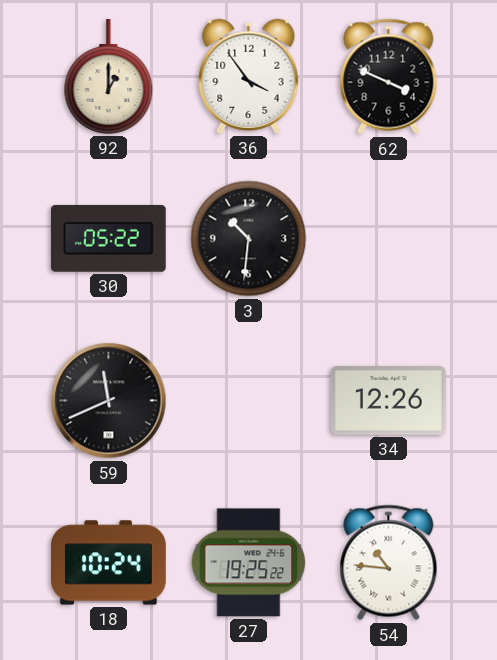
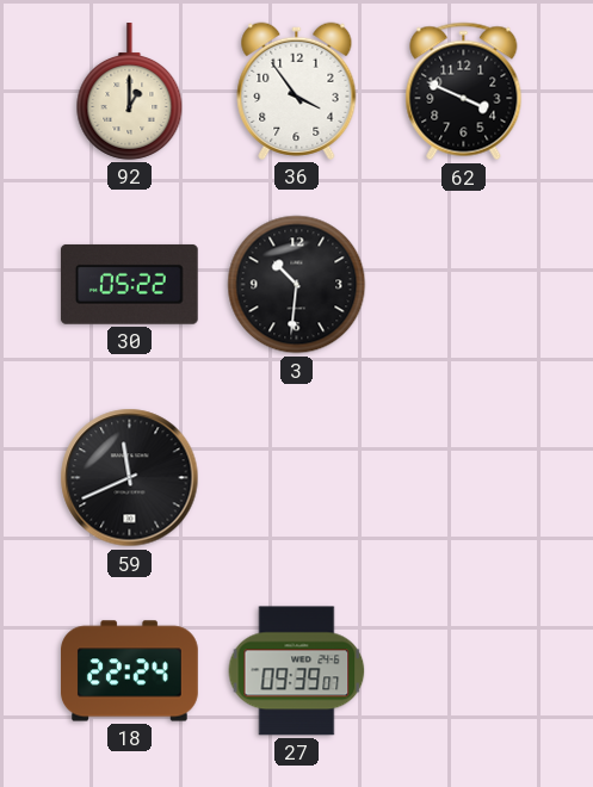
34: 12:26 -> none
18: 10:24 -> 22:24
27: 19:25 -> 09:39
54: 10:46 -> none
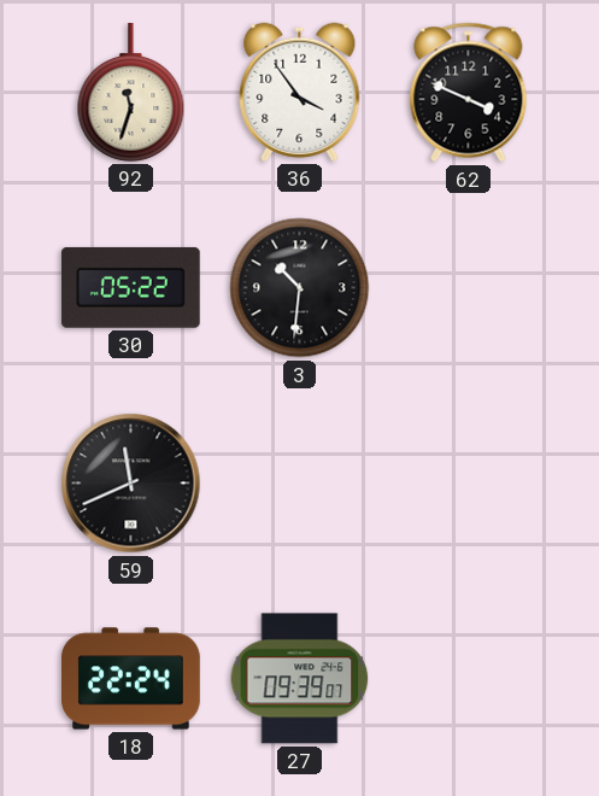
92: 1:00 -> 11:33
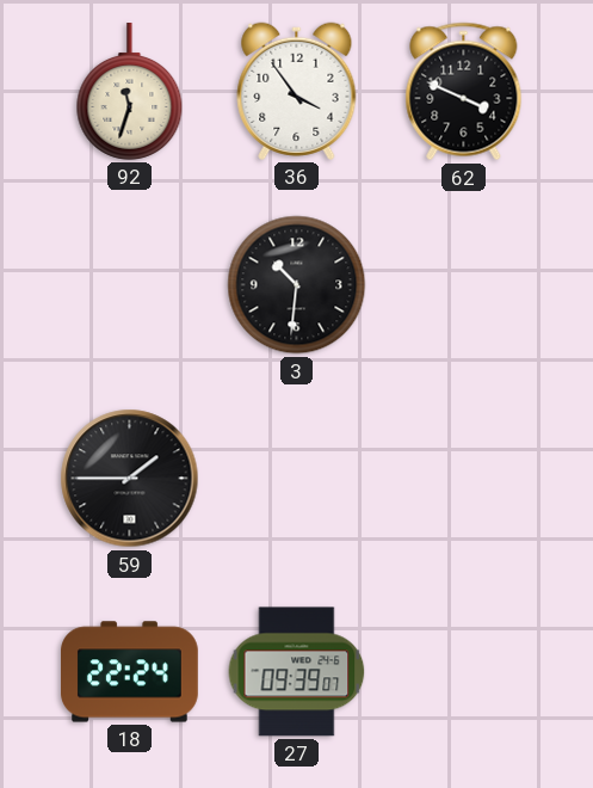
30: 05:22 -> none
59: 11:41 -> 1:45
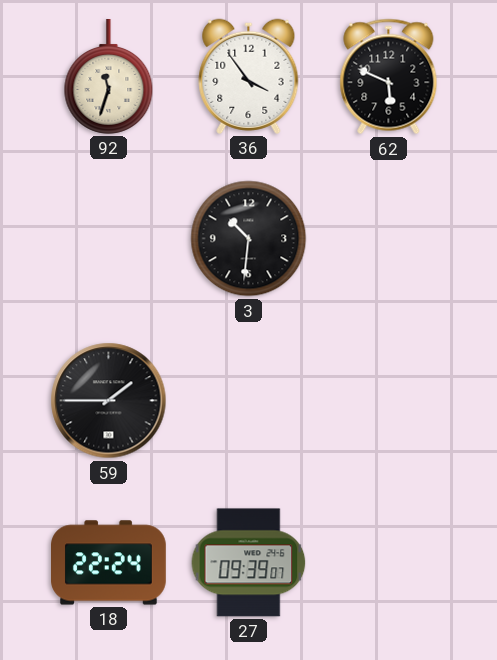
62: 3:49 -> 5:49
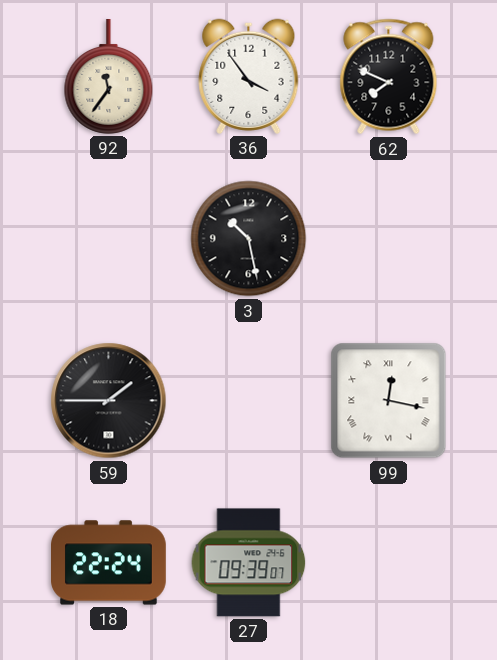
92: 11:33 -> 11:36
62: 5:49 -> 7:49
3: 10:31 -> 10:28
99: none -> 12:17
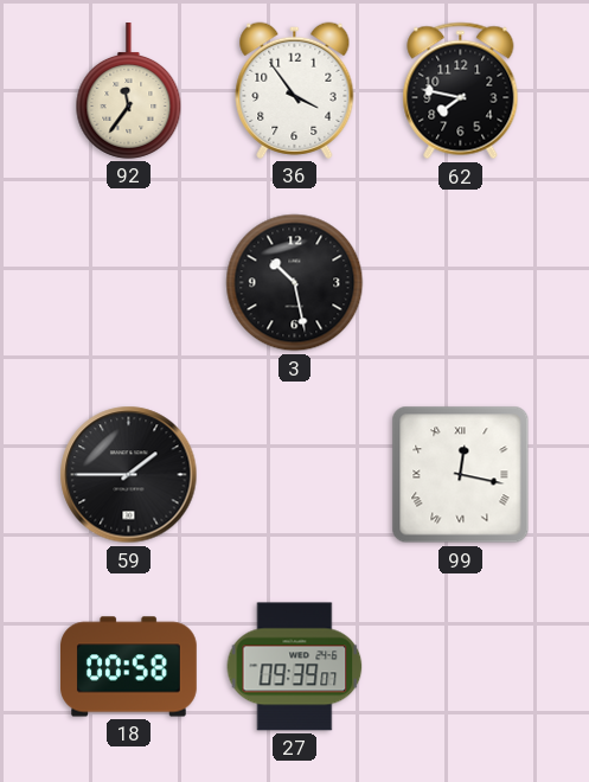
62: 7:49 -> 7:47
18: 22:24 -> 00:58
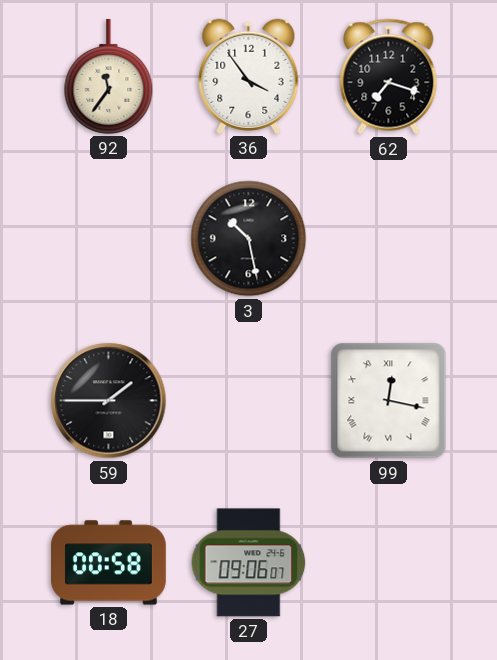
62: 7:47 -> 7:18
27: 09:39 -> 09:06
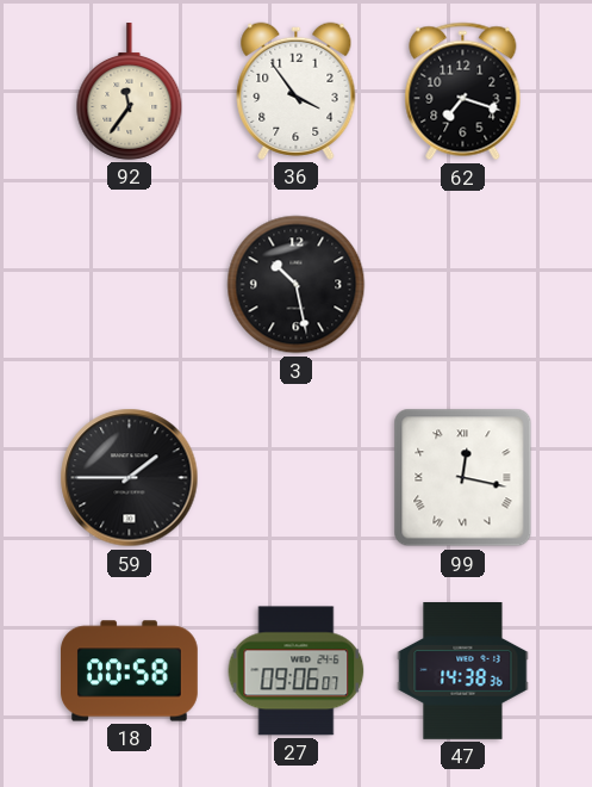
47: none -> 14:38
